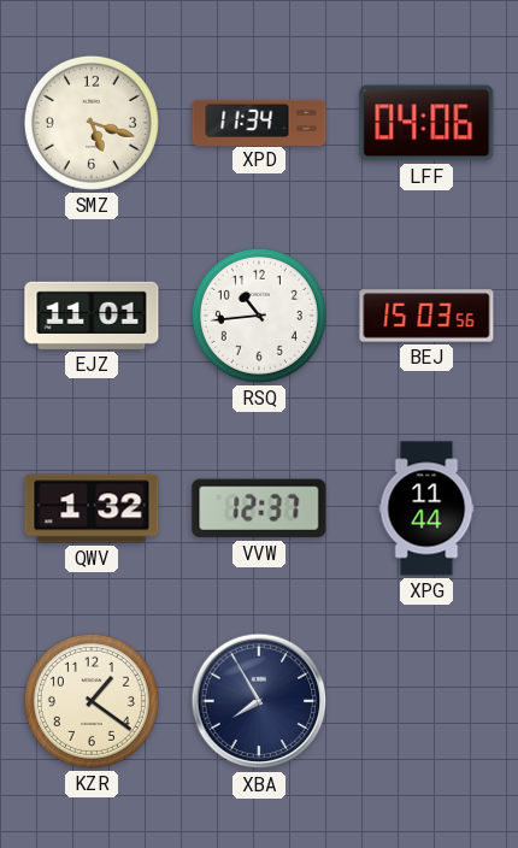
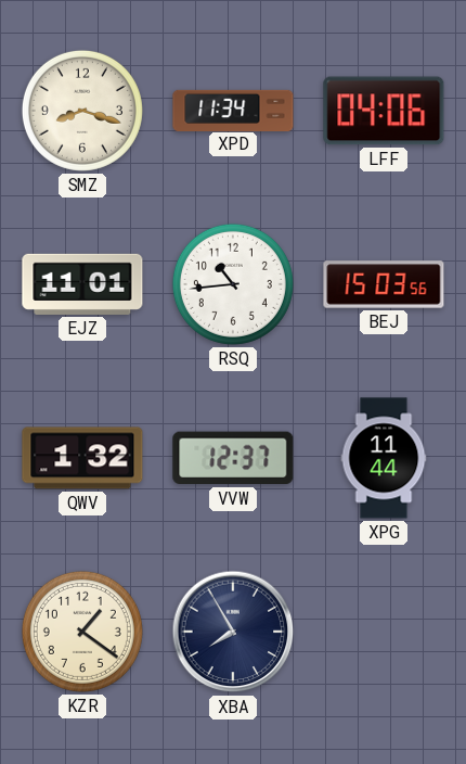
SMZ: 5:18 -> 8:18
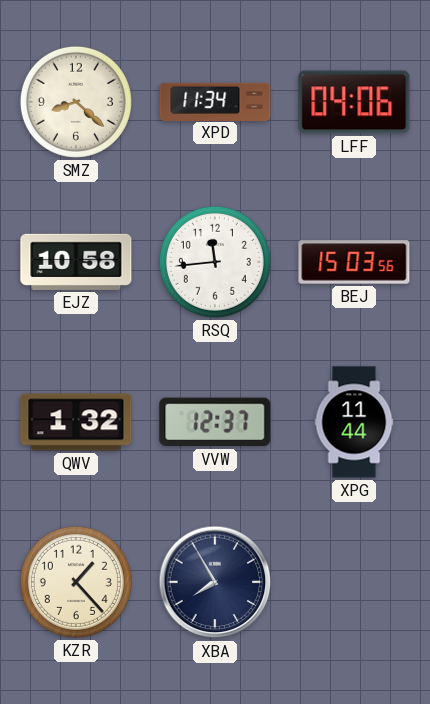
SMZ: 8:18 -> 8:22
EJZ: 11:01 -> 10:58
RSQ: 10:44 -> 11:44
KZR: 1:21 -> 1:23
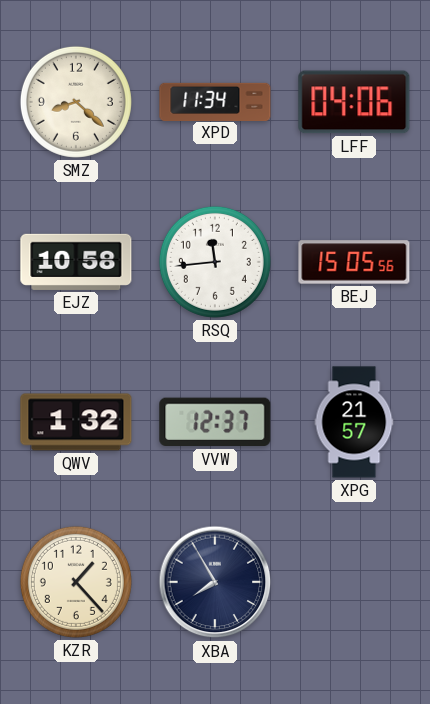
BEJ: 15:03 -> 15:05
XPG: 11:44 -> 21:57
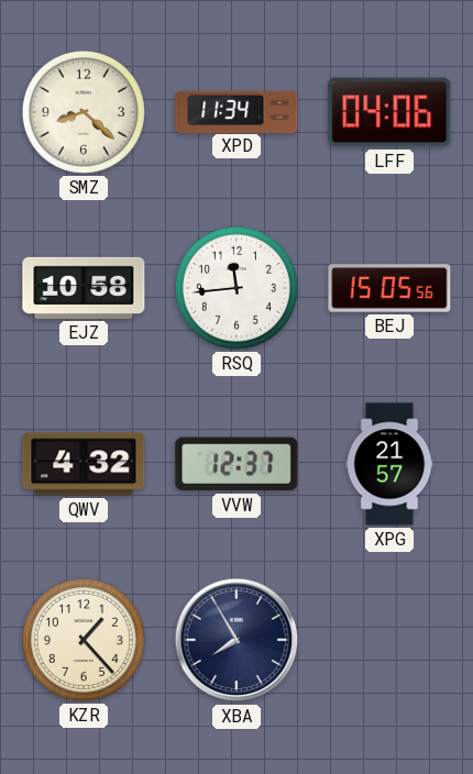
QWV: 1:32 -> 4:32
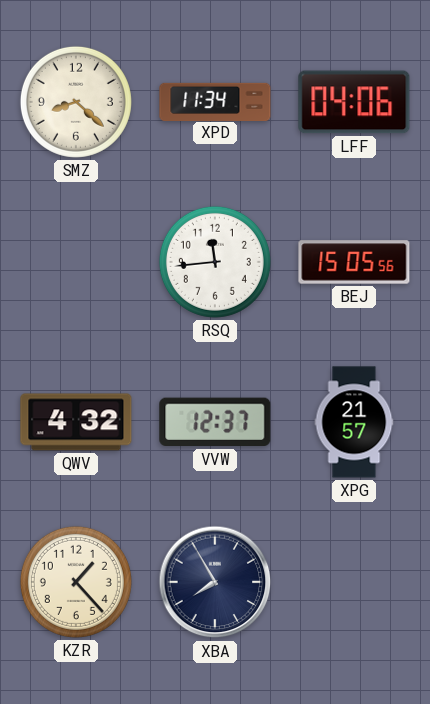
EJZ: 10:58 -> none
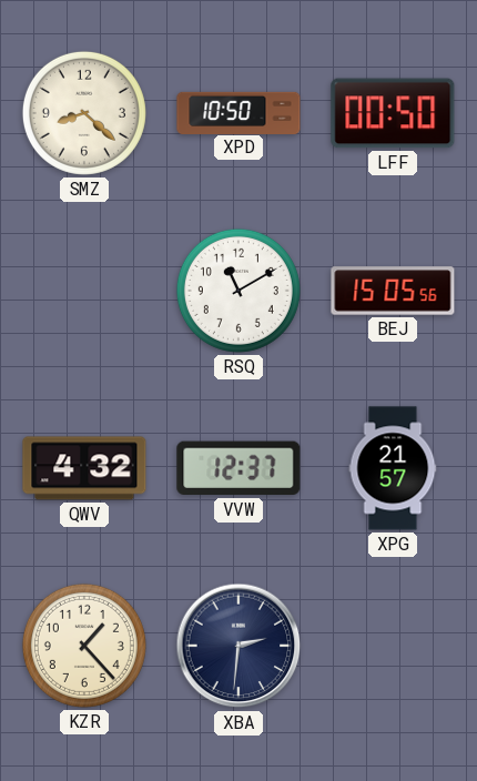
XPD: 11:34 -> 10:50
LFF: 04:06 -> 00:50
RSQ: 11:44 -> 11:10
XBA: 7:55 -> 2:31
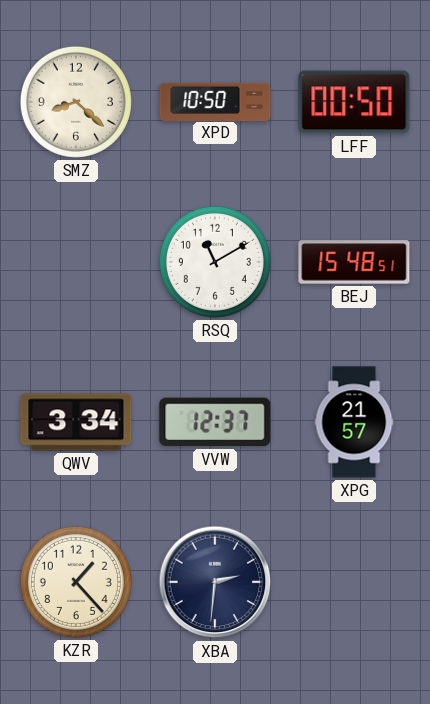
BEJ: 15:05 -> 15:48
QWV: 4:32 -> 3:34
